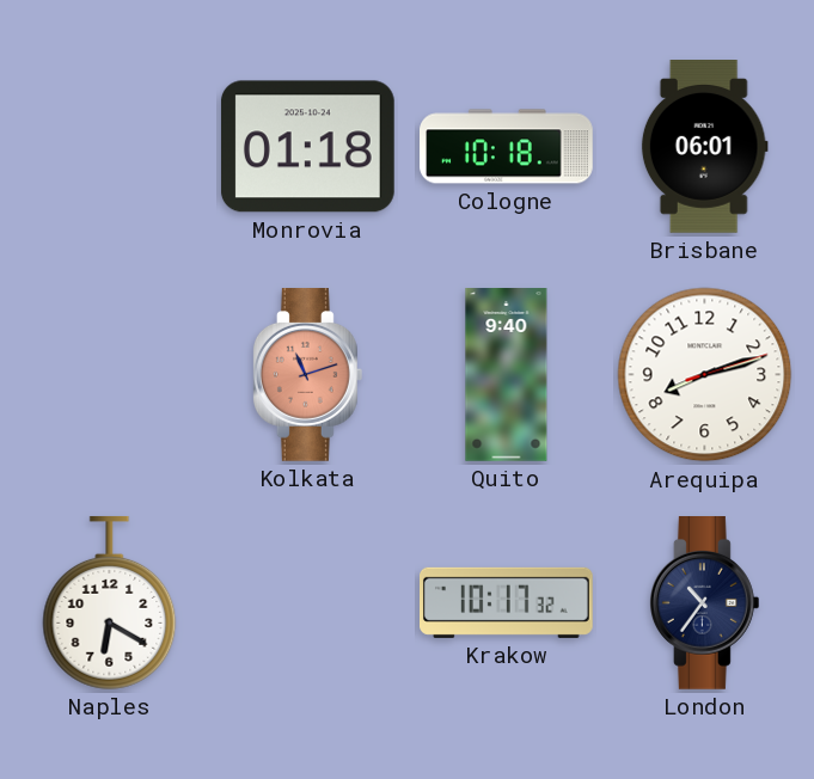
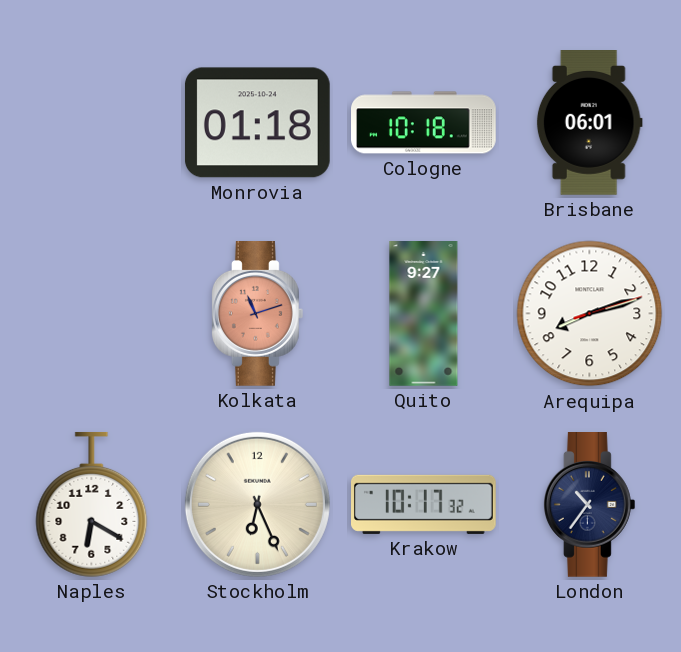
Quito: 9:40 -> 9:27
Stockholm: none -> 6:26
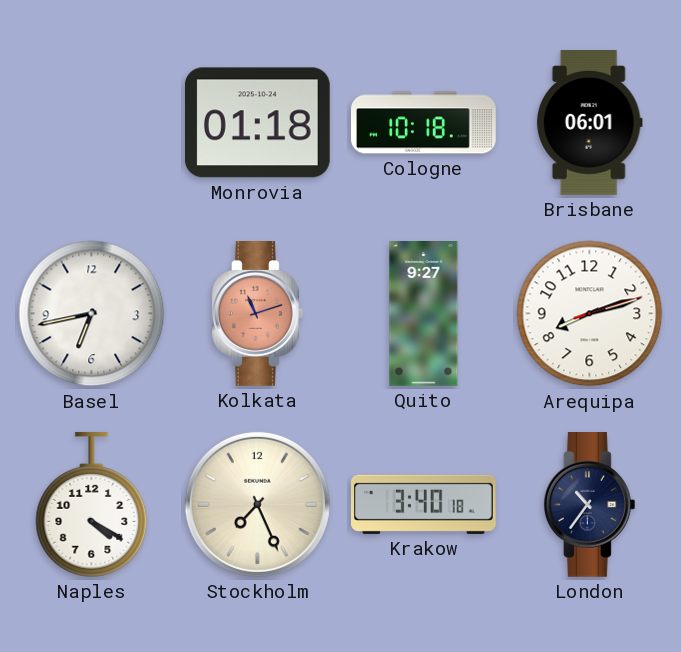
Basel: none -> 6:43
Naples: 6:20 -> 4:20
Stockholm: 6:26 -> 7:26
Krakow: 10:17 -> 3:40
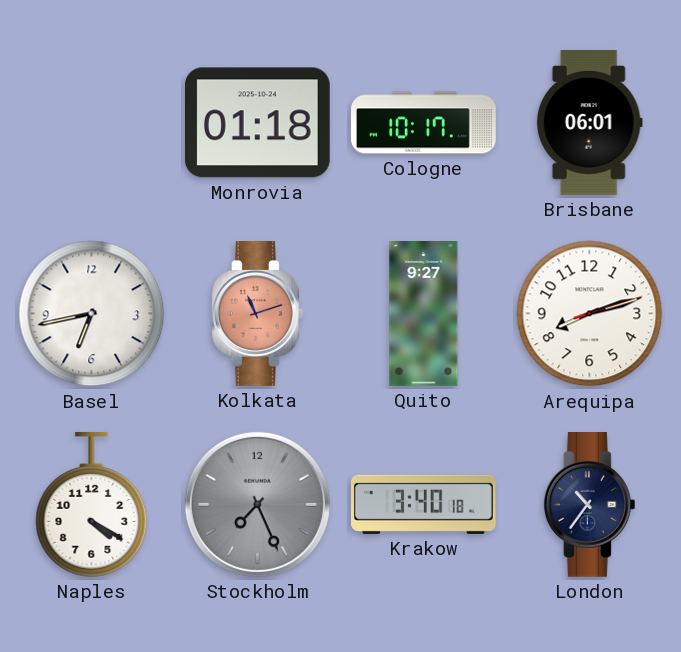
Cologne: 10:18 -> 10:17
Stockholm dial: cream -> grey
